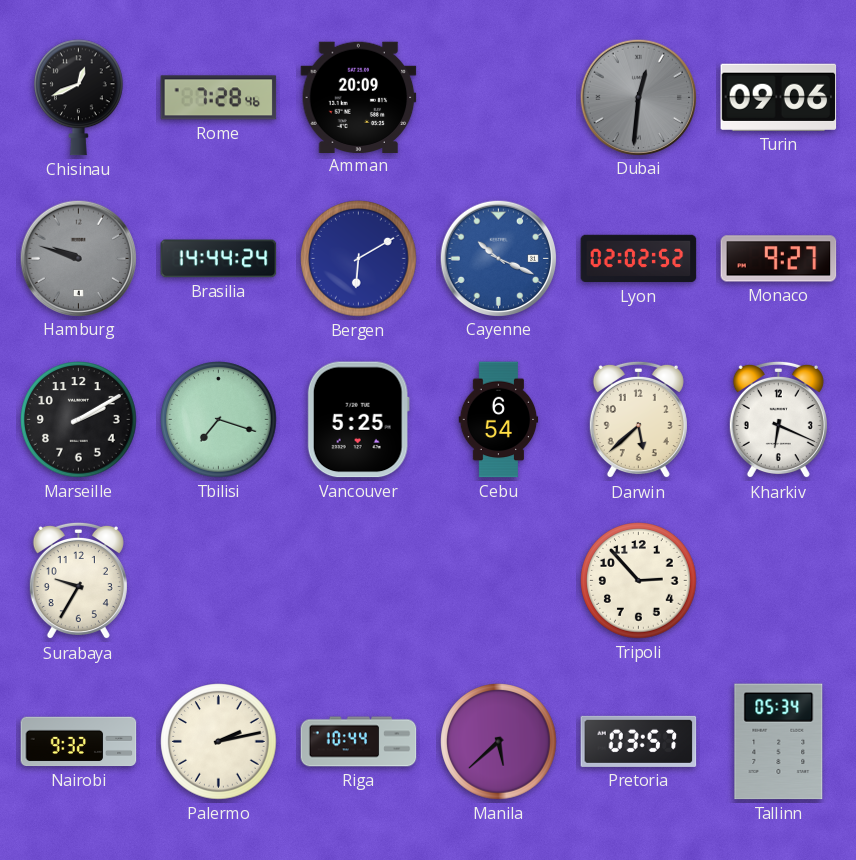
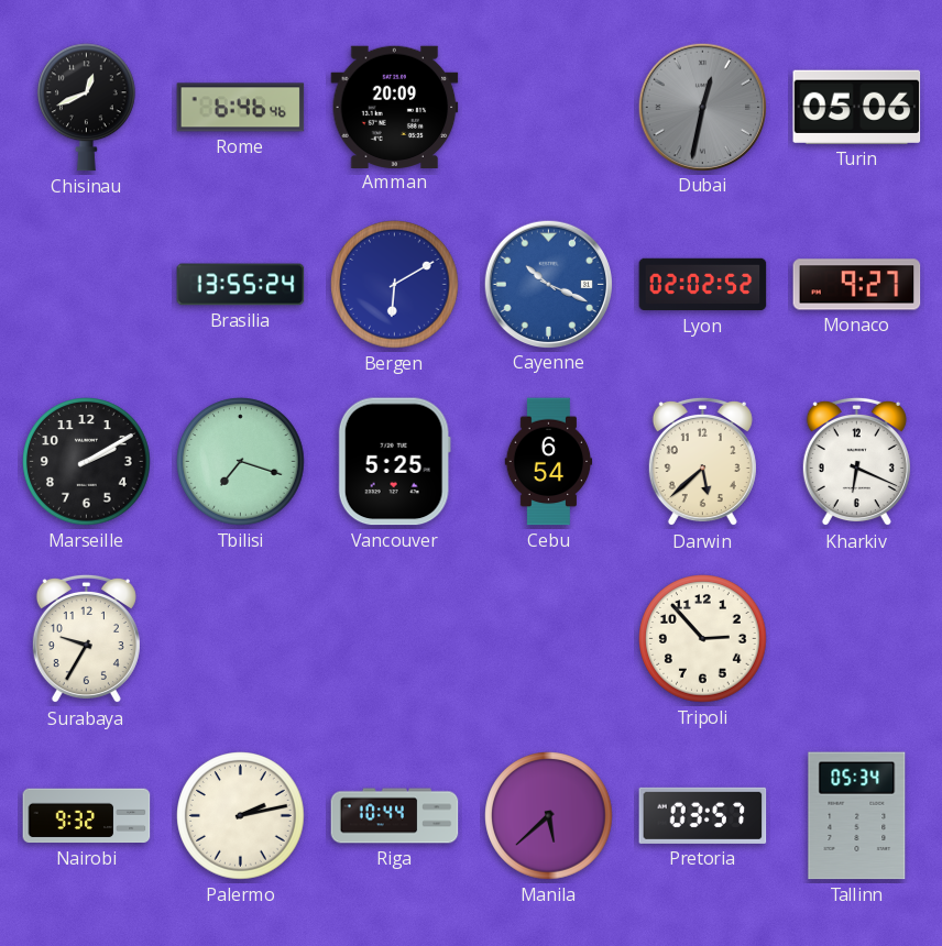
Rome: 7:28 -> 6:46
Dubai: 12:31 -> 12:32
Turin: 09:06 -> 05:06
Hamburg: 9:48 -> none
Brasilia: 14:44 -> 13:55
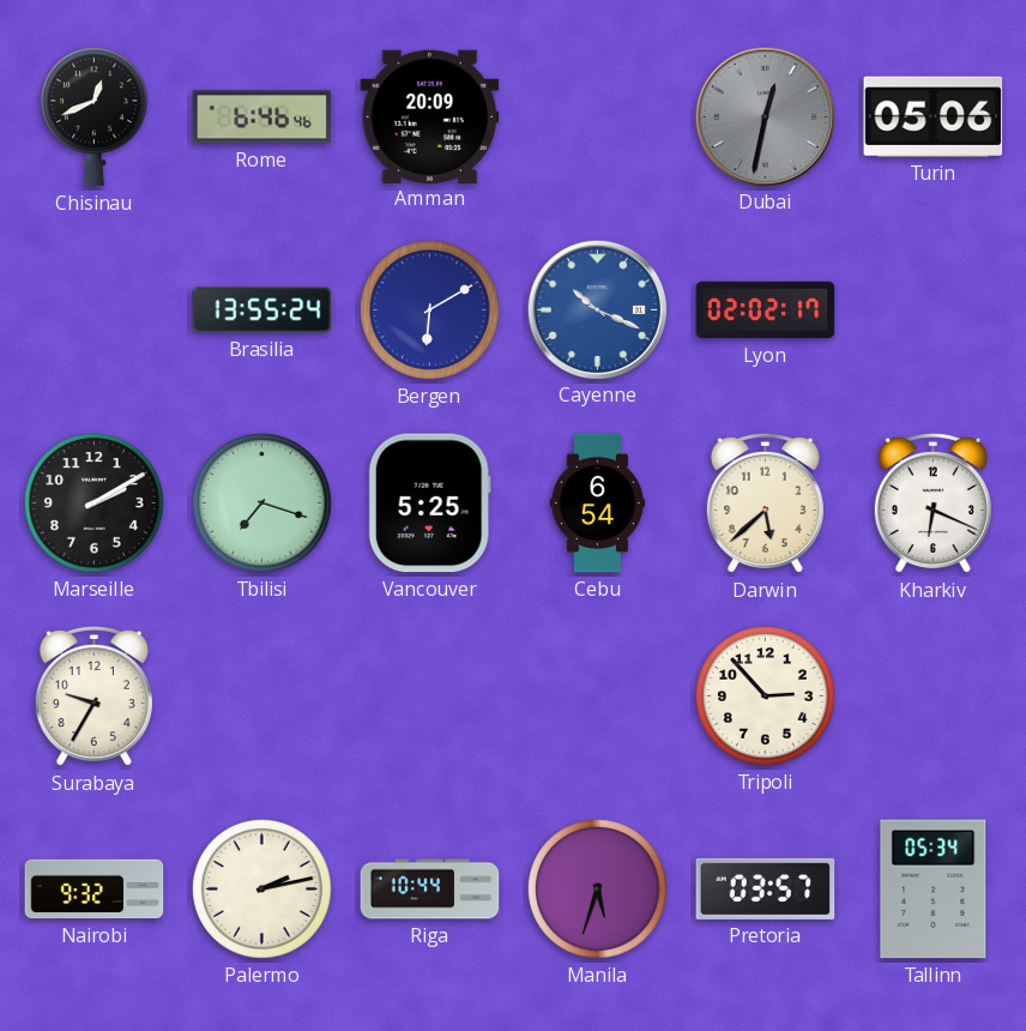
Lyon: 02:02:52 -> 02:02:17
Monaco: 9:27 -> none
Manila: 5:38 -> 5:33
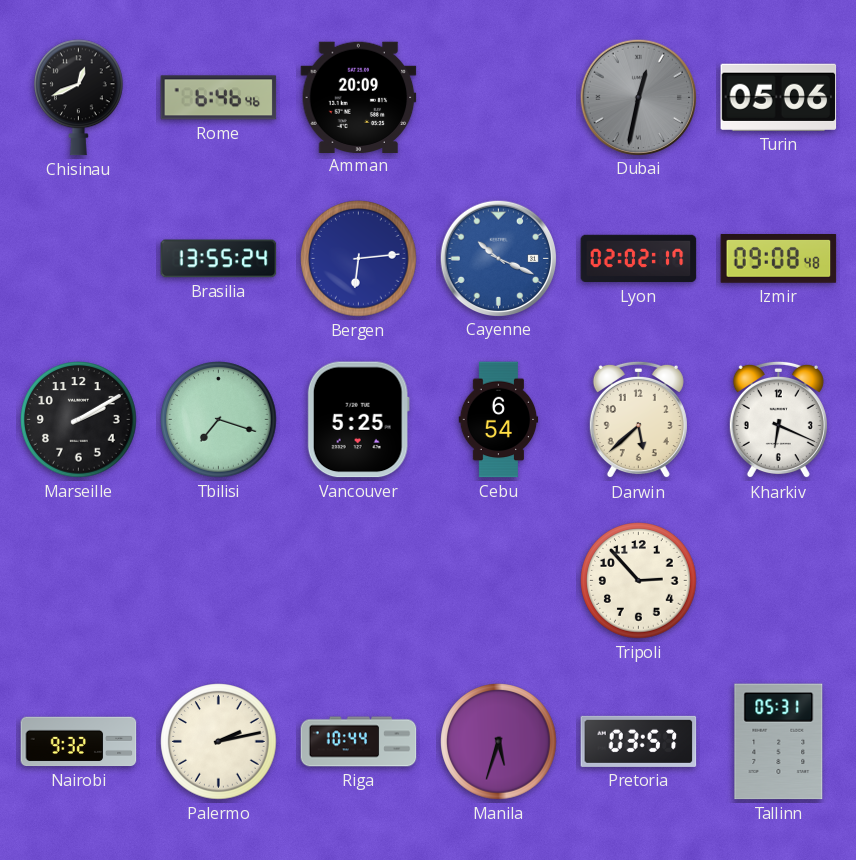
Bergen: 6:10 -> 6:14
Izmir: none -> 09:08
Surabaya: 9:35 -> none
Tallinn: 05:34 -> 05:31
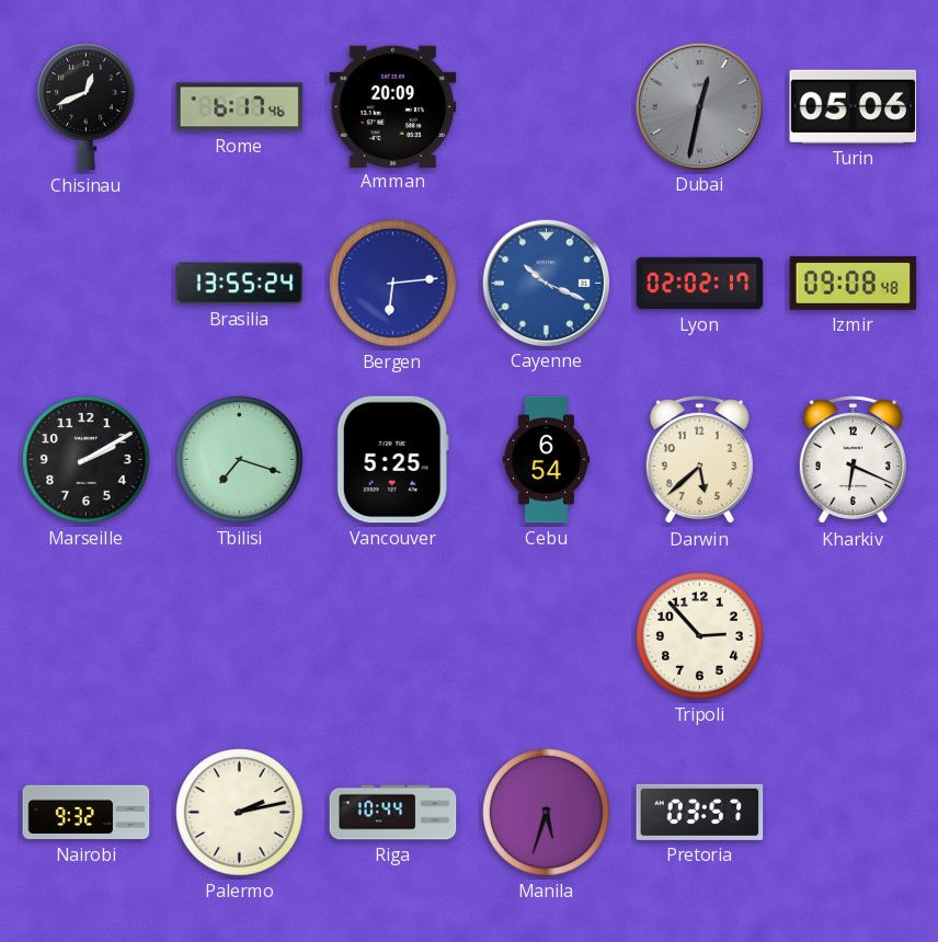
Rome: 6:46 -> 6:17
Tallinn: 05:31 -> none
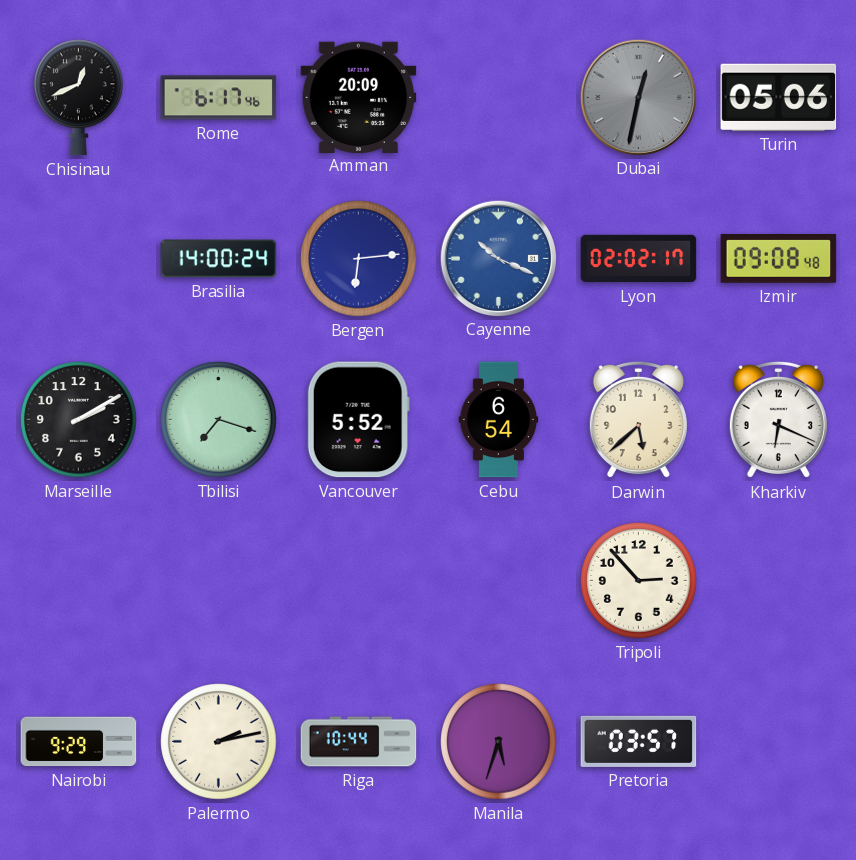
Brasilia: 13:55 -> 14:00
Vancouver: 5:25 -> 5:52
Nairobi: 9:32 -> 9:29
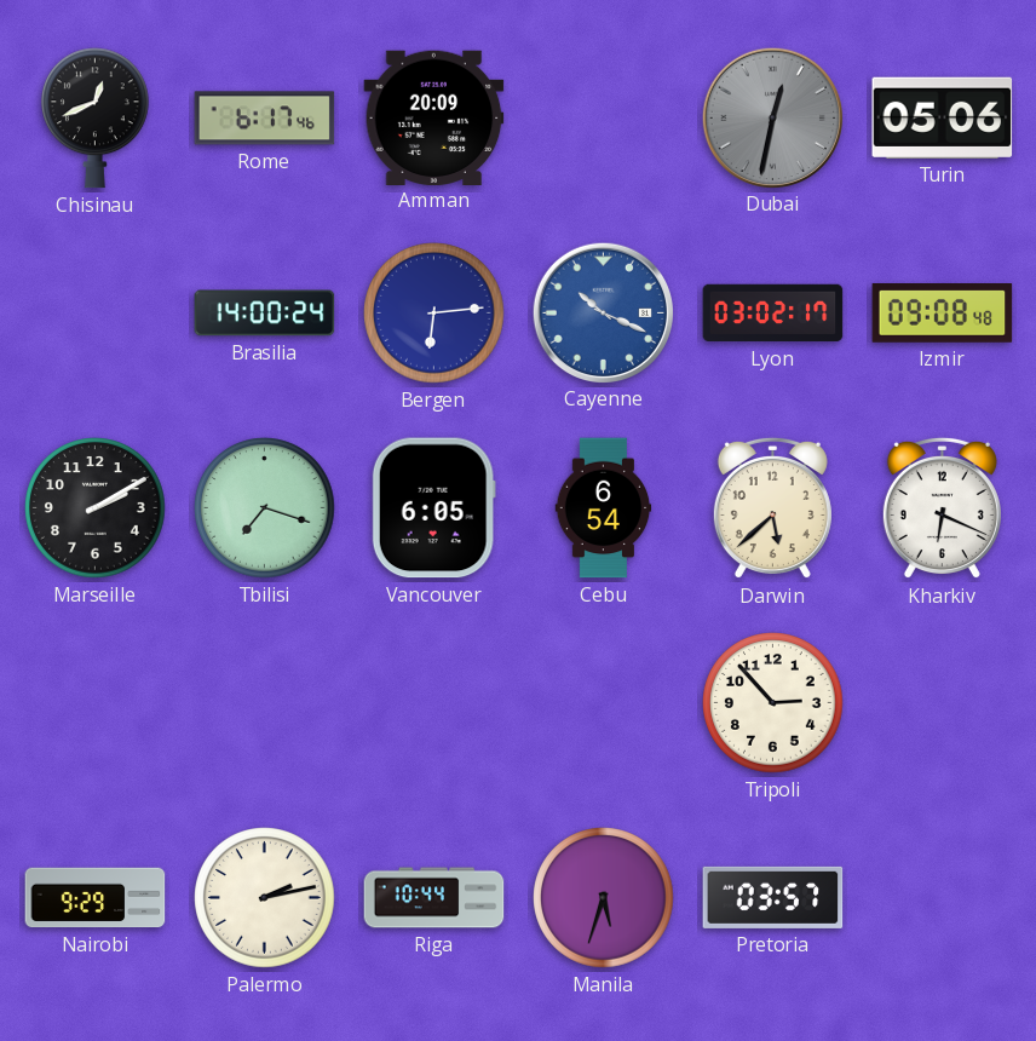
Lyon: 02:02 -> 03:02
Vancouver: 5:52 -> 6:05
